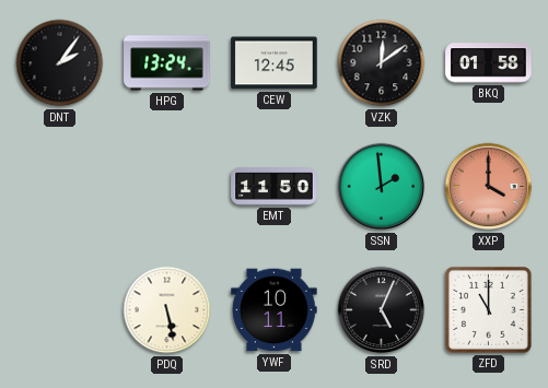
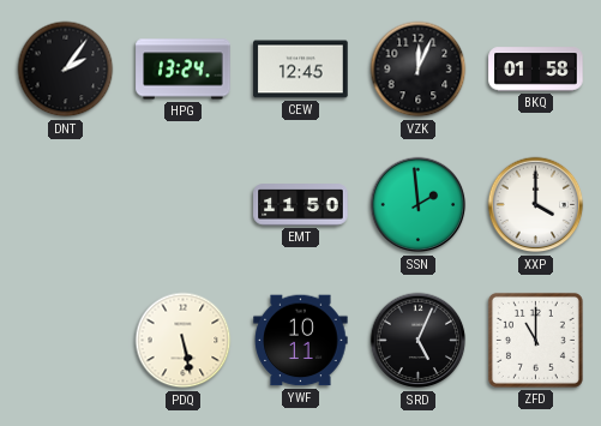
VZK: 12:09 -> 12:04
XXP dial: salmon -> white
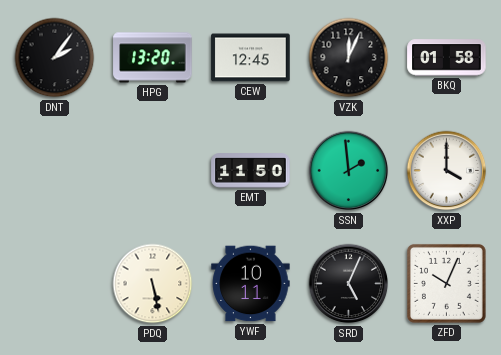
HPG: 13:24 -> 13:20
ZFD: 11:00 -> 10:04
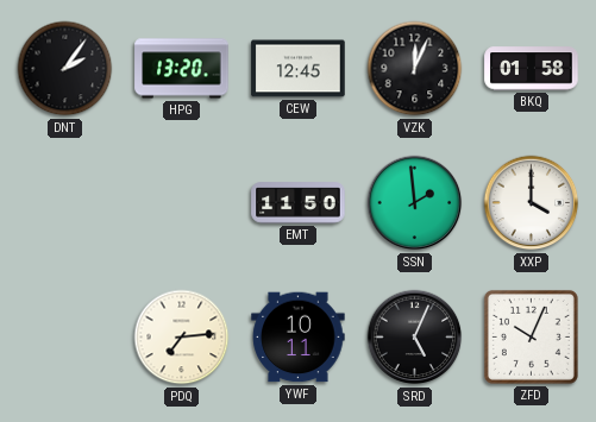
PDQ: 5:28 -> 7:14
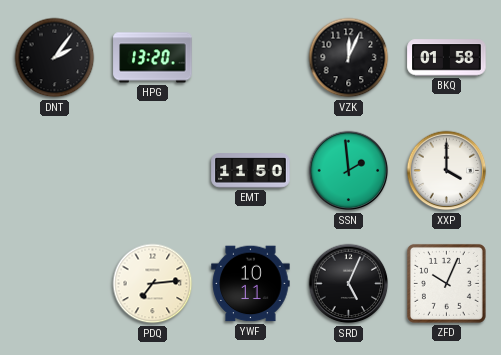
CEW: 12:45 -> none
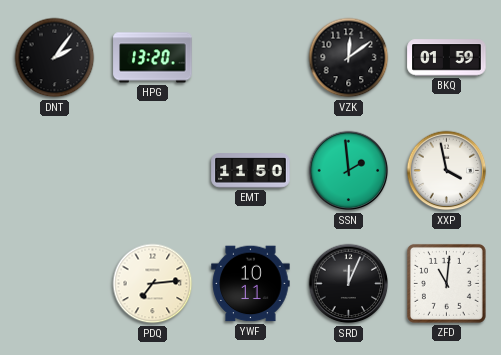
VZK: 12:04 -> 12:09
BKQ: 01:58 -> 01:59
XXP: 4:00 -> 3:58
SRD: 5:04 -> 12:04
ZFD: 10:04 -> 11:01
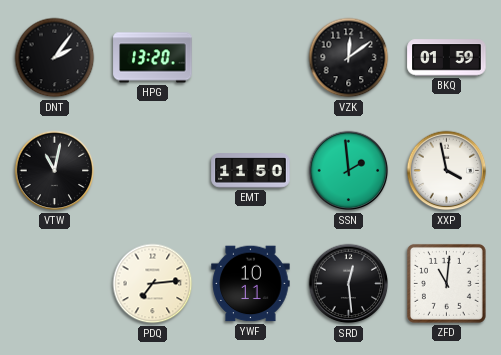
VTW: none -> 11:02
SRD: 12:04 -> 12:29
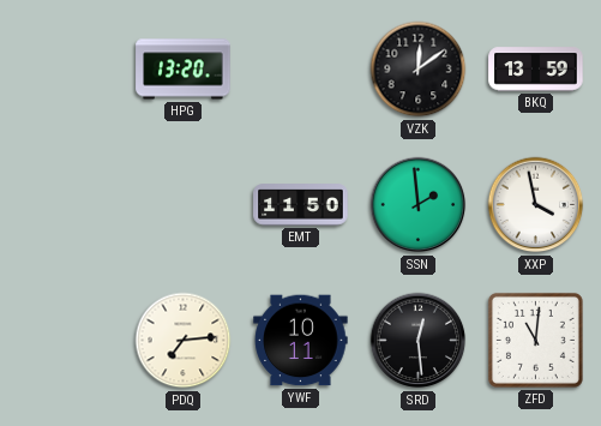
DNT: 2:06 -> none
BKQ: 01:59 -> 13:59
VTW: 11:02 -> none
